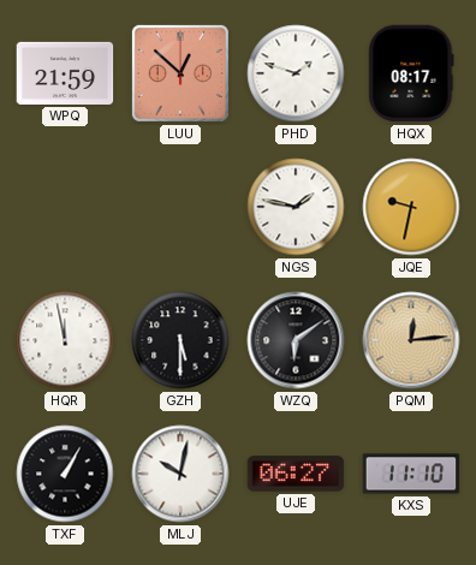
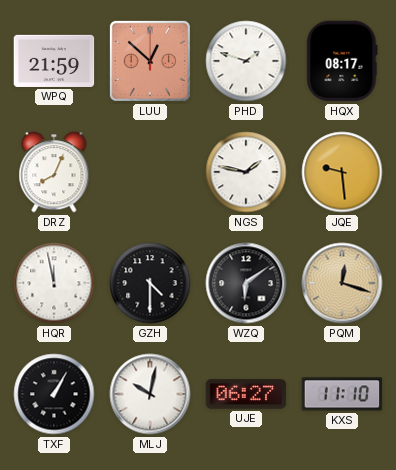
DRZ: none -> 8:04
JQE: 9:32 -> 9:29
GZH: 5:30 -> 4:30
PQM: 12:14 -> 12:18
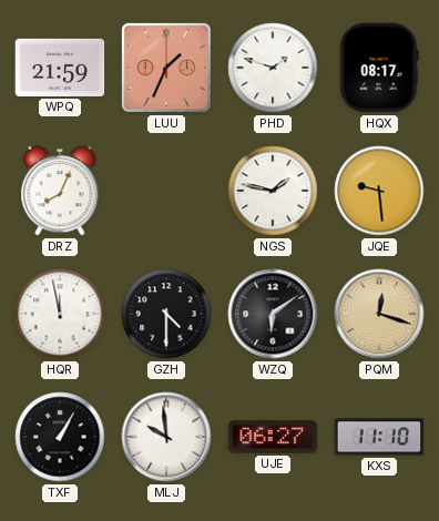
LUU: 12:52 -> 1:34
MLJ: 10:02 -> 9:59
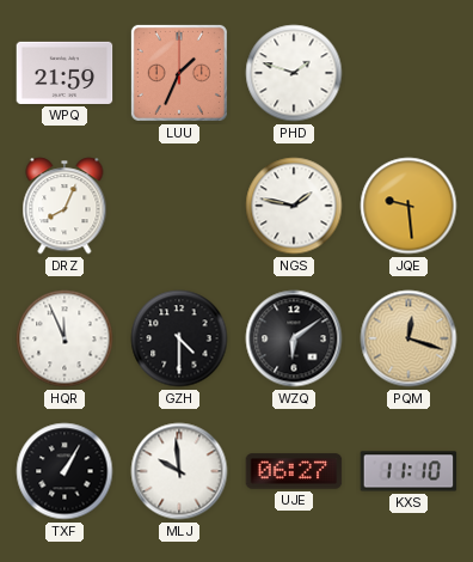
HQX: 08:17 -> none
HQR: 11:58 -> 11:56
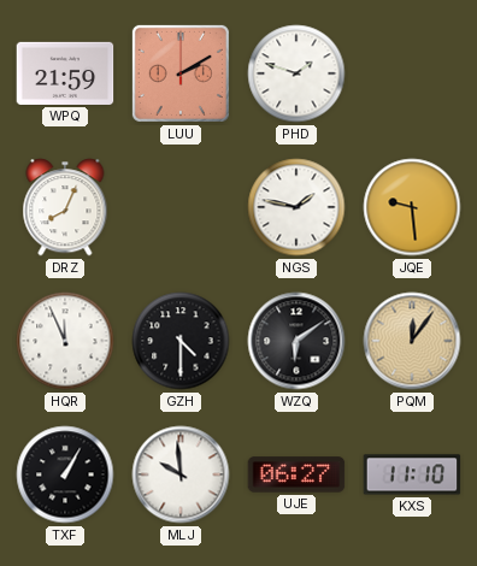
LUU: 1:34 -> 2:10
PQM: 12:18 -> 12:06
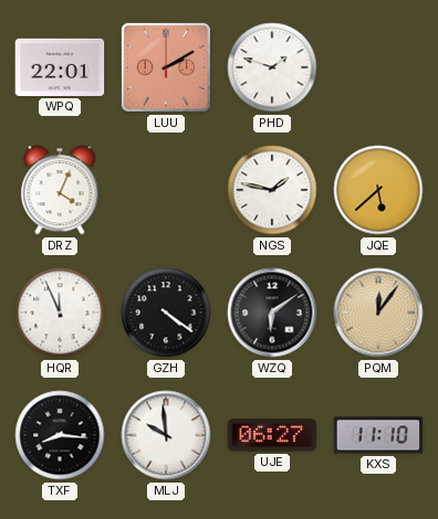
WPQ: 21:59 -> 22:01
DRZ: 8:04 -> 4:04
JQE: 9:29 -> 5:38
GZH: 4:30 -> 4:21
TXF: 1:05 -> 8:16
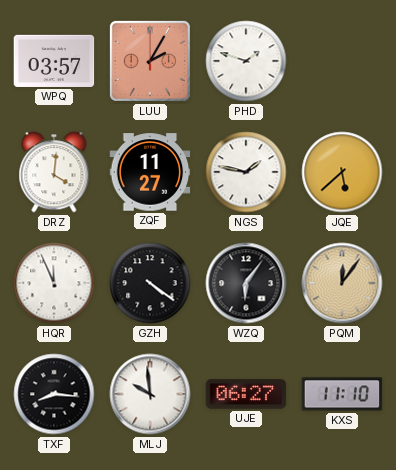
WPQ: 22:01 -> 03:57
LUU: 2:10 -> 2:05
DRZ: 4:04 -> 4:01
ZQF: none -> 11:27
WZQ: 6:09 -> 6:06
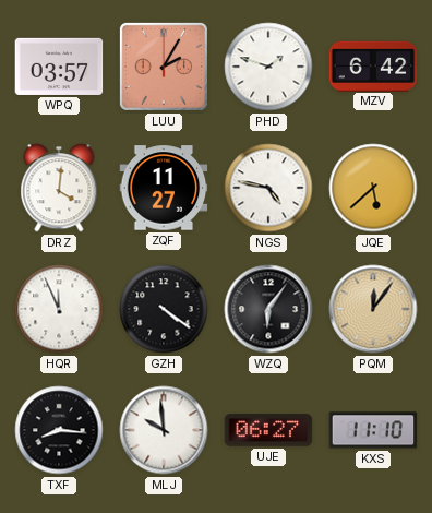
MZV: none -> 6:42
NGS: 1:47 -> 4:47
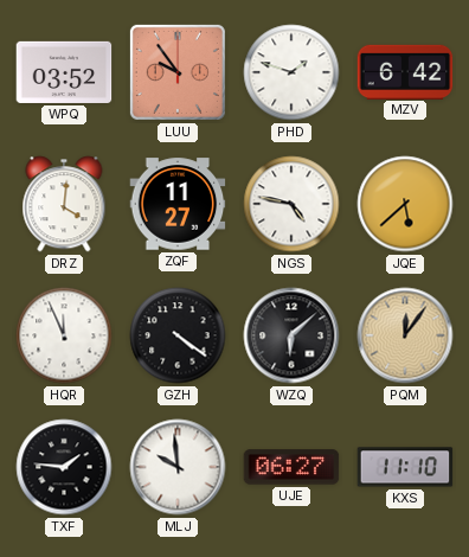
WPQ: 03:57 -> 03:52
LUU: 2:05 -> 9:54
WZQ: 6:06 -> 6:08
TXF: 8:16 -> 1:46
